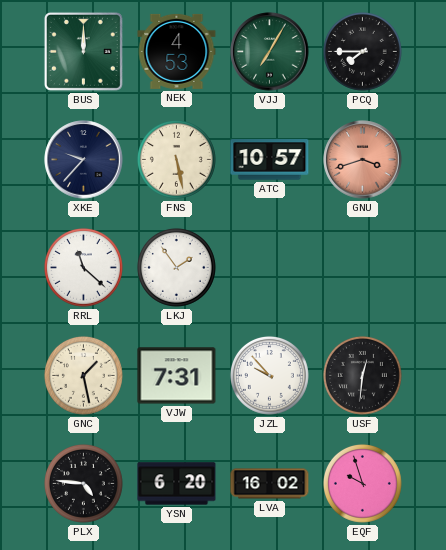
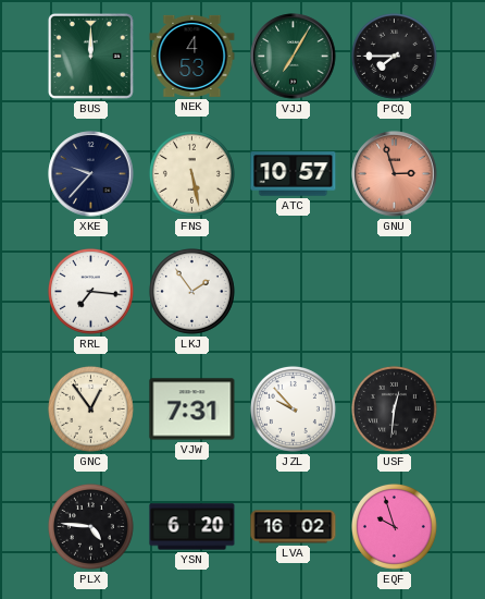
GNU: 3:42 -> 2:57
RRL: 11:22 -> 7:16
GNC: 1:28 -> 12:54
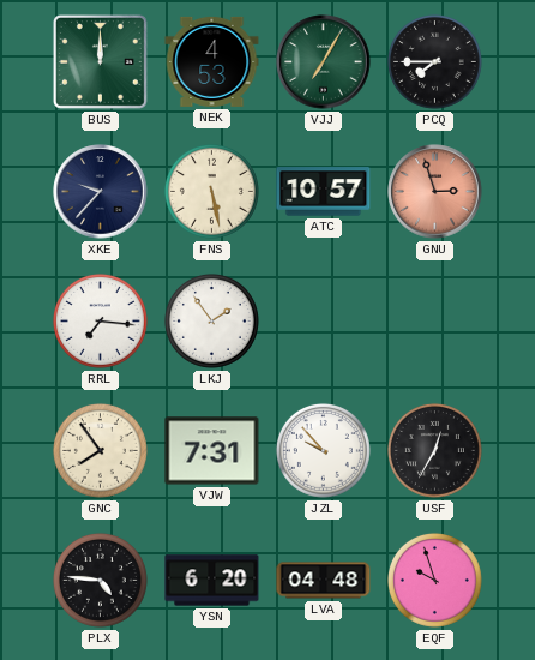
GNC: 12:54 -> 7:54
USF: 12:31 -> 12:35
LVA: 16:02 -> 04:48
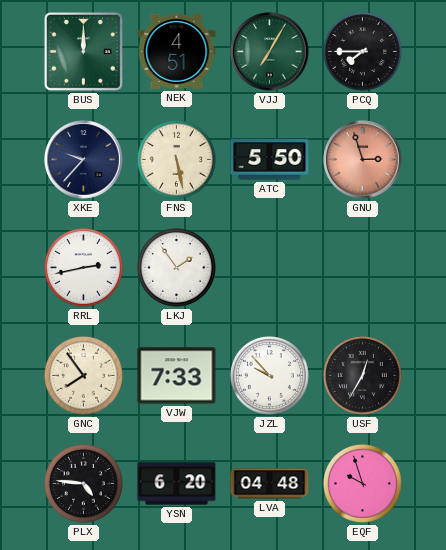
NEK: 4:53 -> 4:51
ATC: 10:57 -> 5:50
RRL: 7:16 -> 2:43
VJW: 7:31 -> 7:33
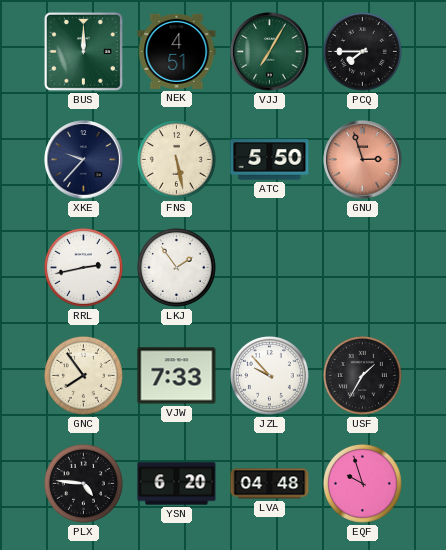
USF: 12:35 -> 1:35
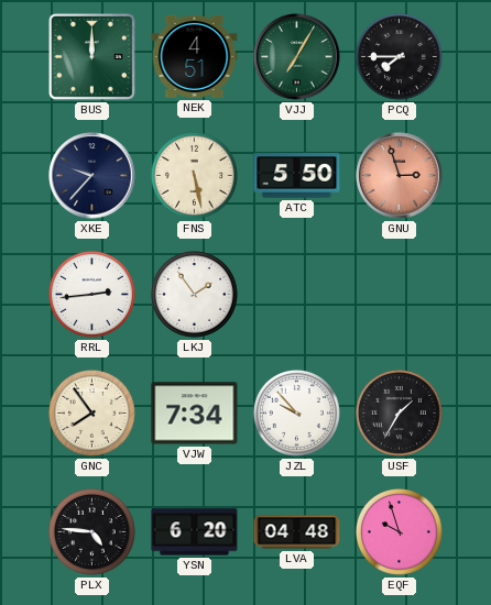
RRL: 2:43 -> 2:44
VJW: 7:33 -> 7:34
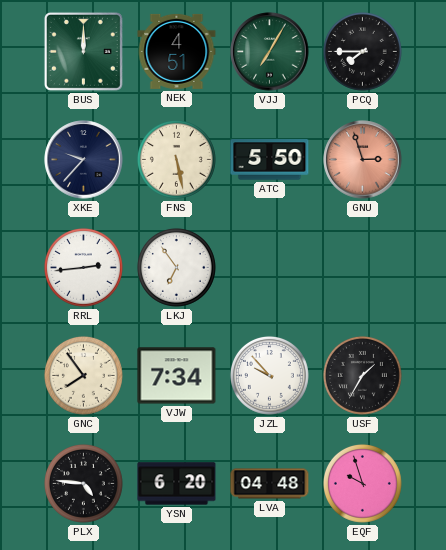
LKJ: 1:54 -> 6:54
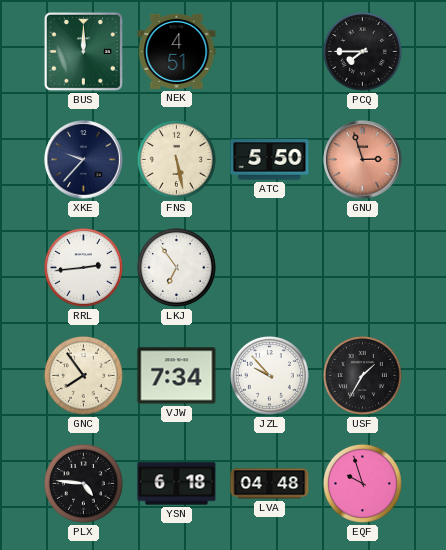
VJJ: 7:05 -> none
YSN: 6:20 -> 6:18
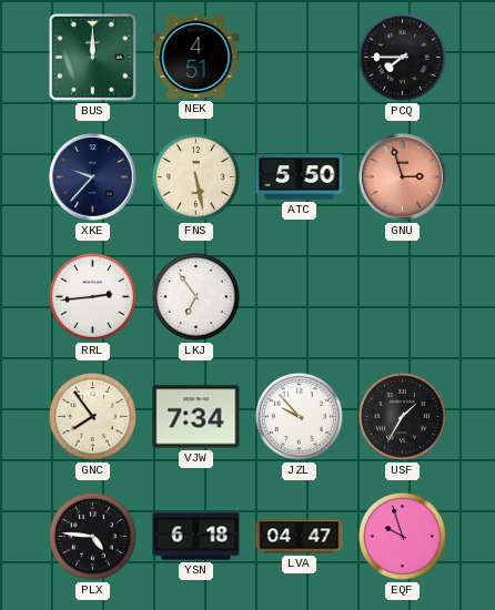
LVA: 04:48 -> 04:47
